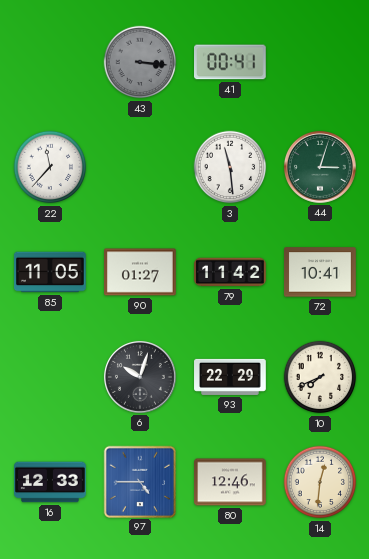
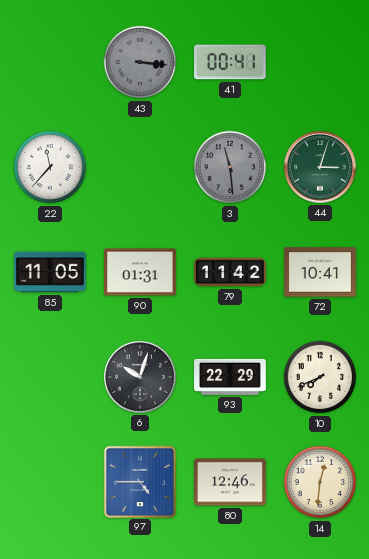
3 dial: white -> grey
90: 01:27 -> 01:31
16: 12:33 -> none
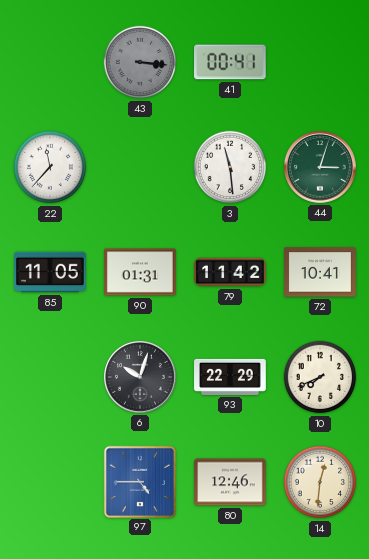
3 dial: grey -> white
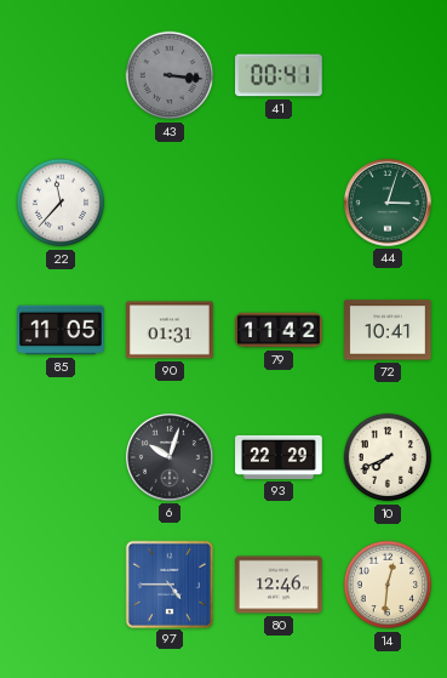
3: 11:29 -> none
